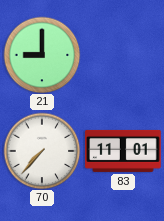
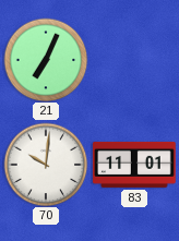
21: 9:00 -> 7:04
70: 7:37 -> 10:01
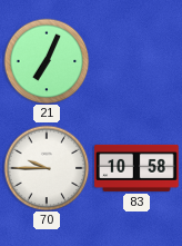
70: 10:01 -> 9:45
83: 11:01 -> 10:58
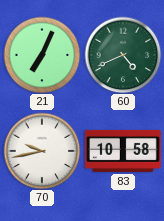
60: none -> 4:41
70: 9:45 -> 9:43
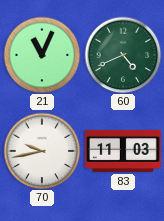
21: 7:04 -> 11:04
83: 10:58 -> 11:03
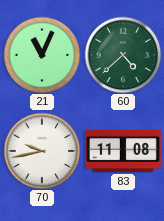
60: 4:41 -> 4:38
83: 11:03 -> 11:08
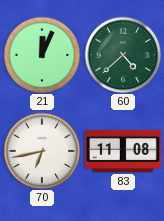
21: 11:04 -> 12:04
70: 9:43 -> 6:43
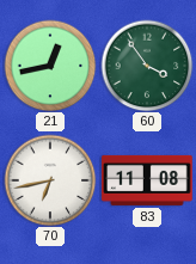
21: 12:04 -> 12:43
60: 4:38 -> 3:54
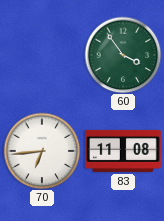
21: 12:43 -> none
70: 6:43 -> 6:44
